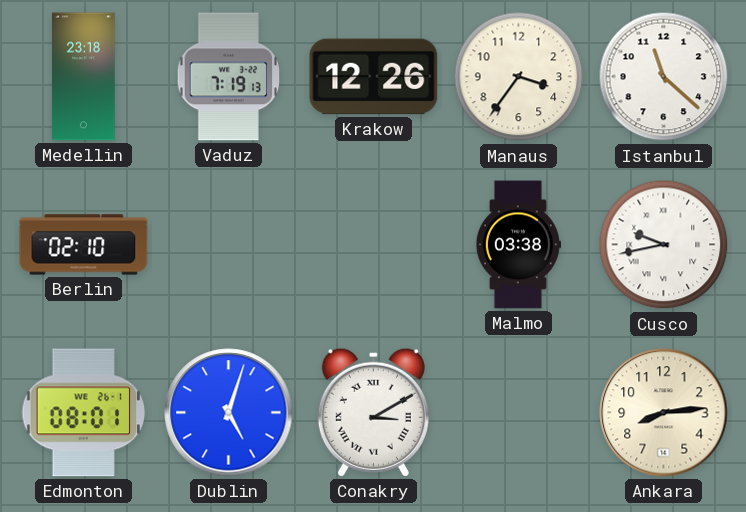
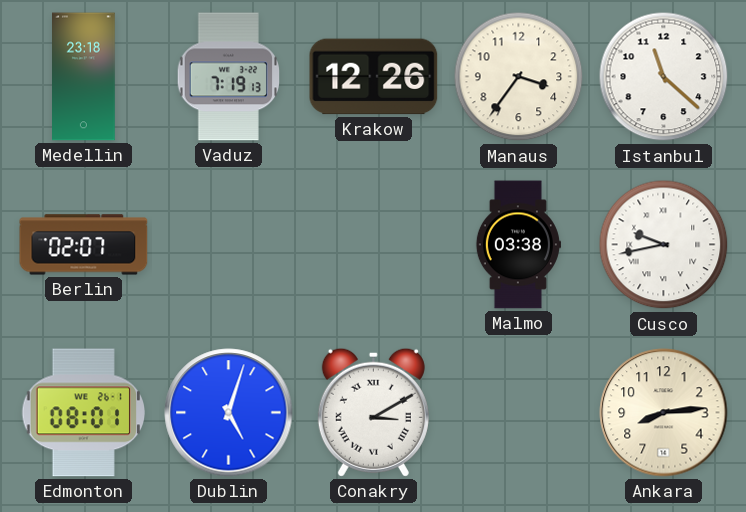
Berlin: 02:10 -> 02:07
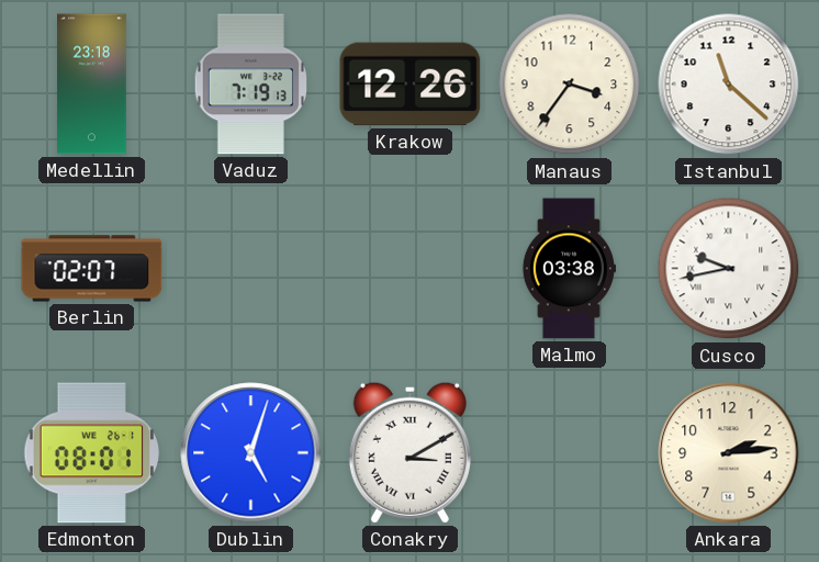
Ankara: 8:14 -> 2:14
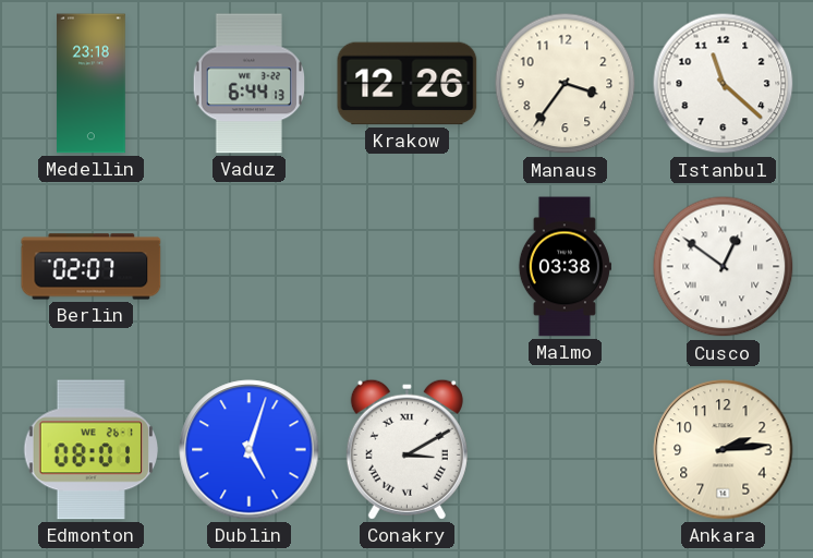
Vaduz: 7:19 -> 6:44
Cusco: 9:43 -> 12:51
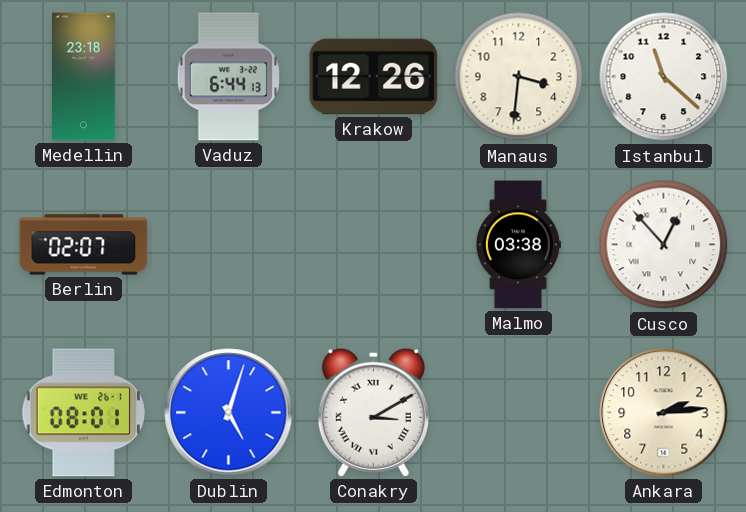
Manaus: 3:36 -> 3:31
Cusco: 12:51 -> 12:53
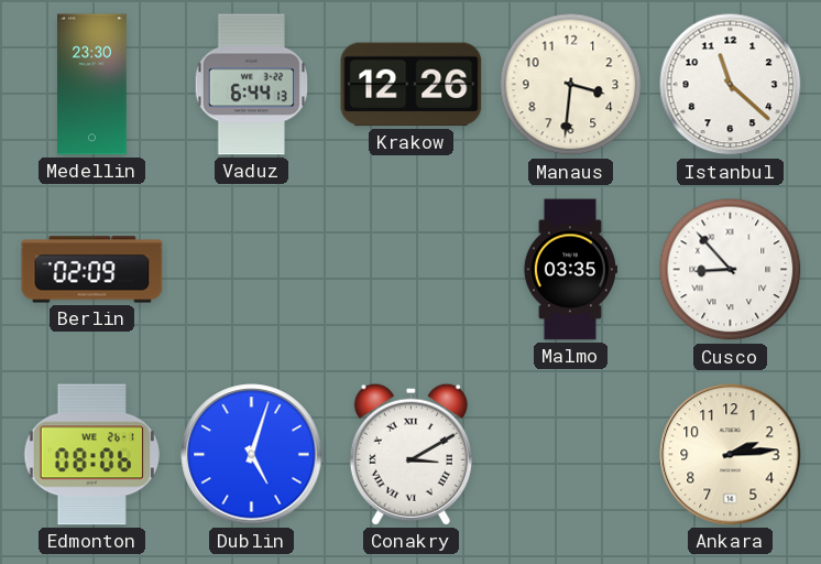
Medellin: 23:18 -> 23:30
Berlin: 02:07 -> 02:09
Malmo: 03:38 -> 03:35
Cusco: 12:53 -> 8:53
Edmonton: 08:01 -> 08:06
